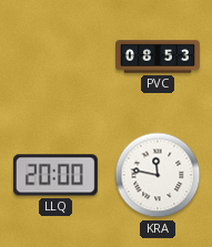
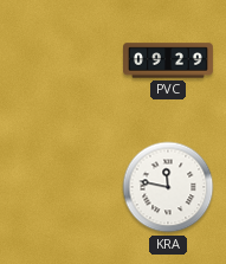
PVC: 08:53 -> 09:29
LLQ: 20:00 -> none
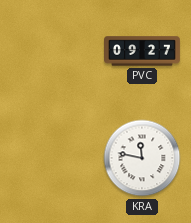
PVC: 09:29 -> 09:27
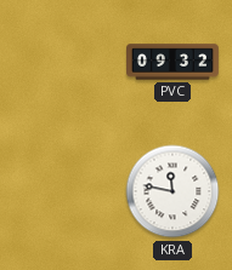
PVC: 09:27 -> 09:32
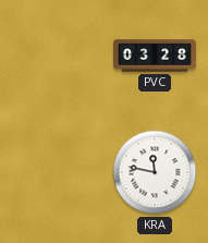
PVC: 09:32 -> 03:28
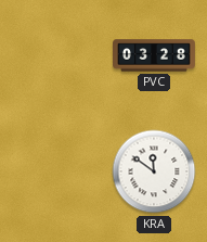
KRA: 11:47 -> 11:51
